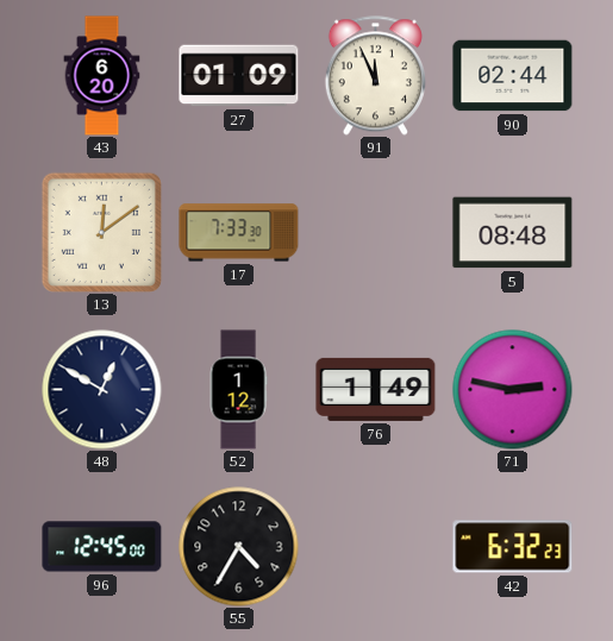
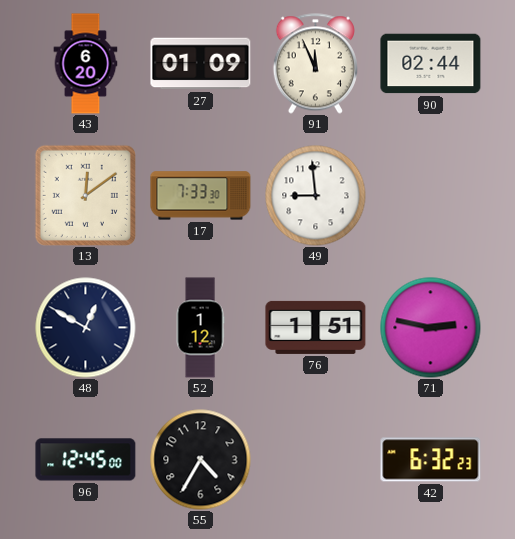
49: none -> 8:59
5: 08:48 -> none
76: 1:49 -> 1:51
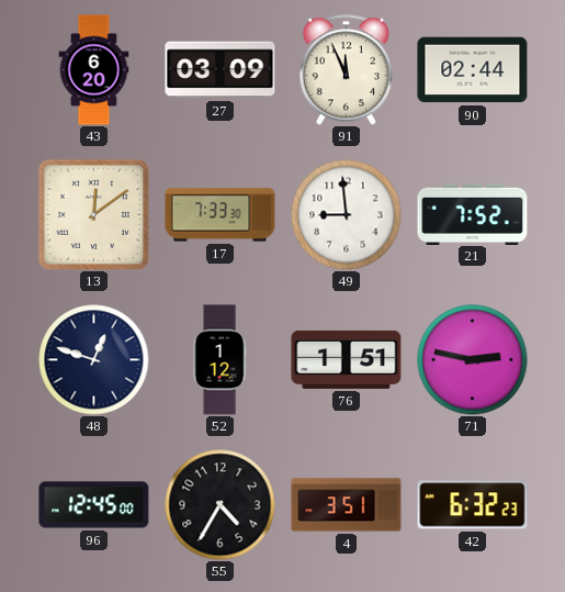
27: 01:09 -> 03:09
21: none -> 7:52
48: 12:50 -> 12:48
4: none -> 3:51
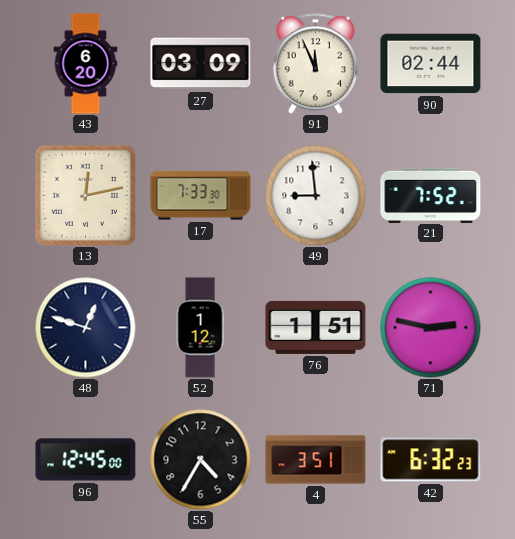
13: 12:09 -> 12:13
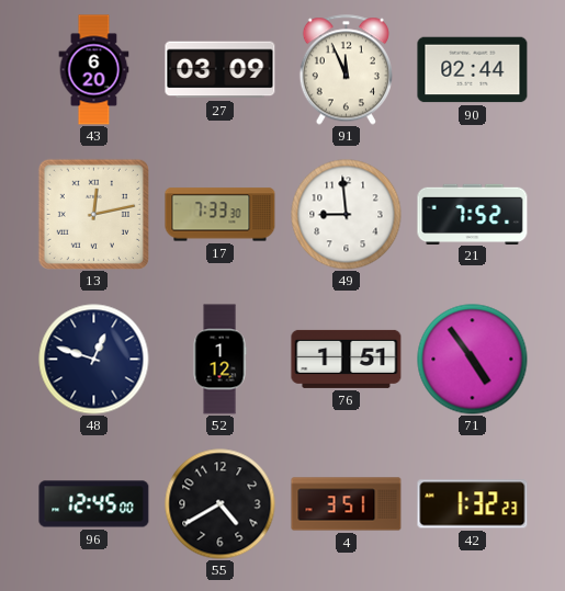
71: 2:47 -> 4:54
55: 4:35 -> 4:40
42: 6:32 -> 1:32
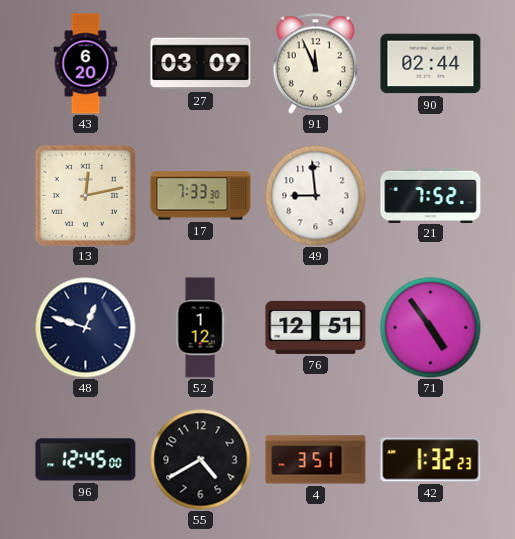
76: 1:51 -> 12:51
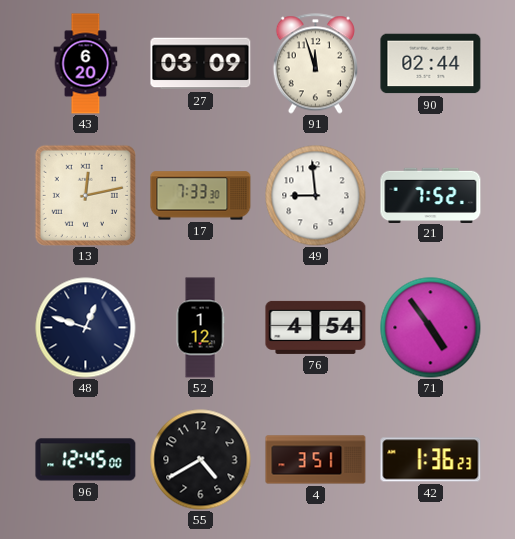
91: 11:56 -> 11:57
76: 12:51 -> 4:54
42: 1:32 -> 1:36
